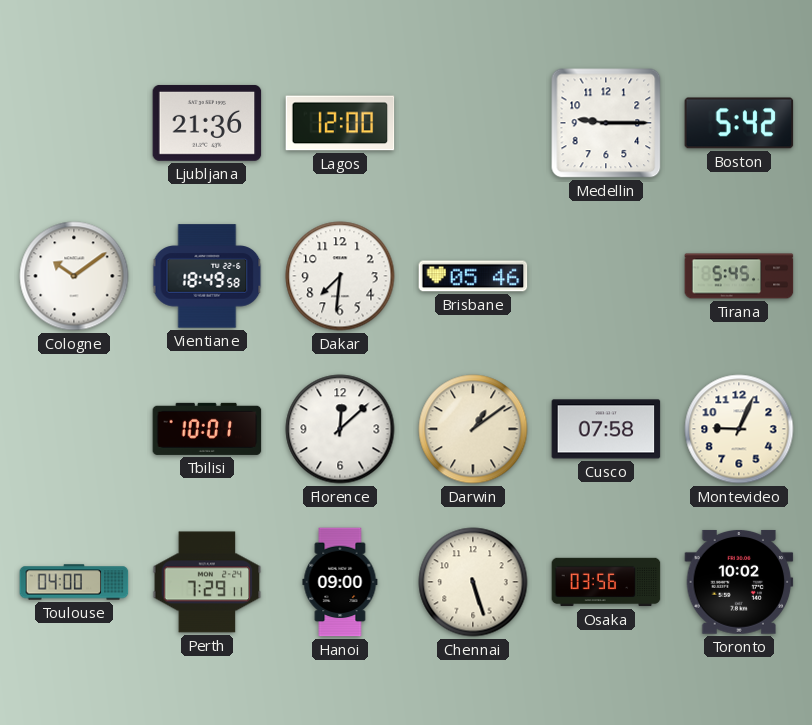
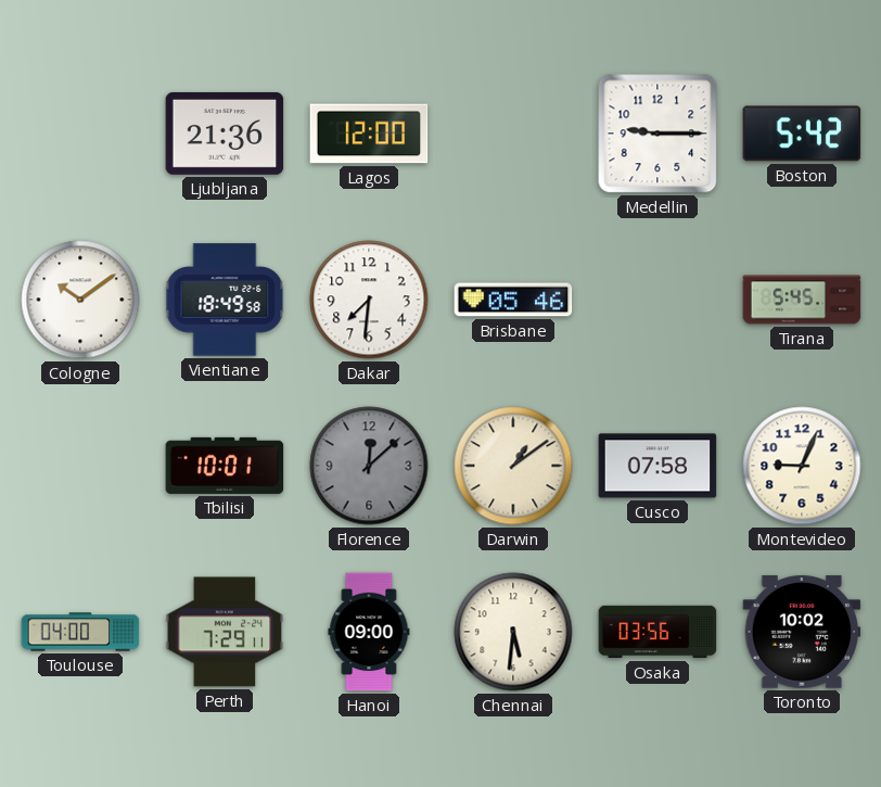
Florence dial: white -> grey
Chennai: 5:27 -> 5:31
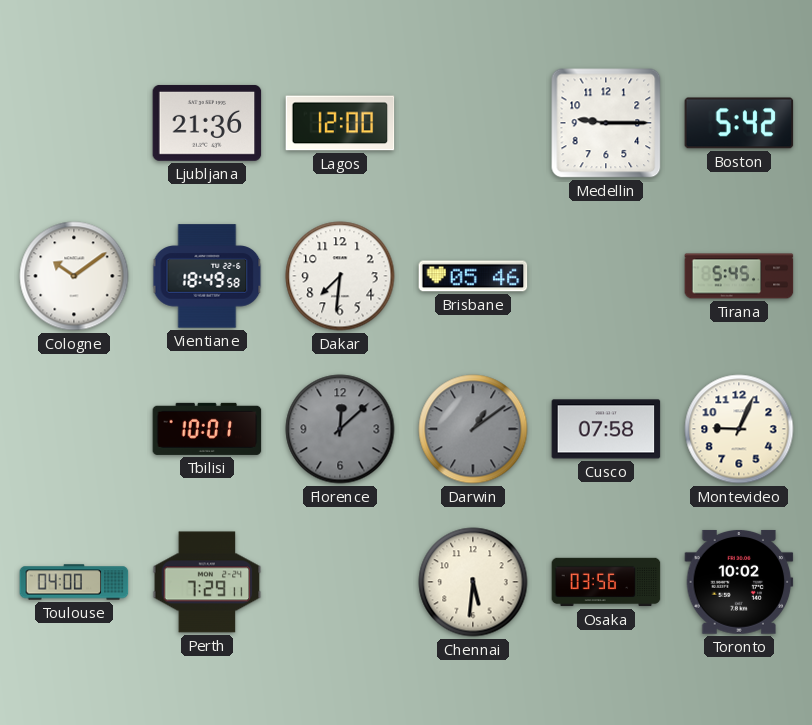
Darwin dial: cream -> grey
Hanoi: 09:00 -> none
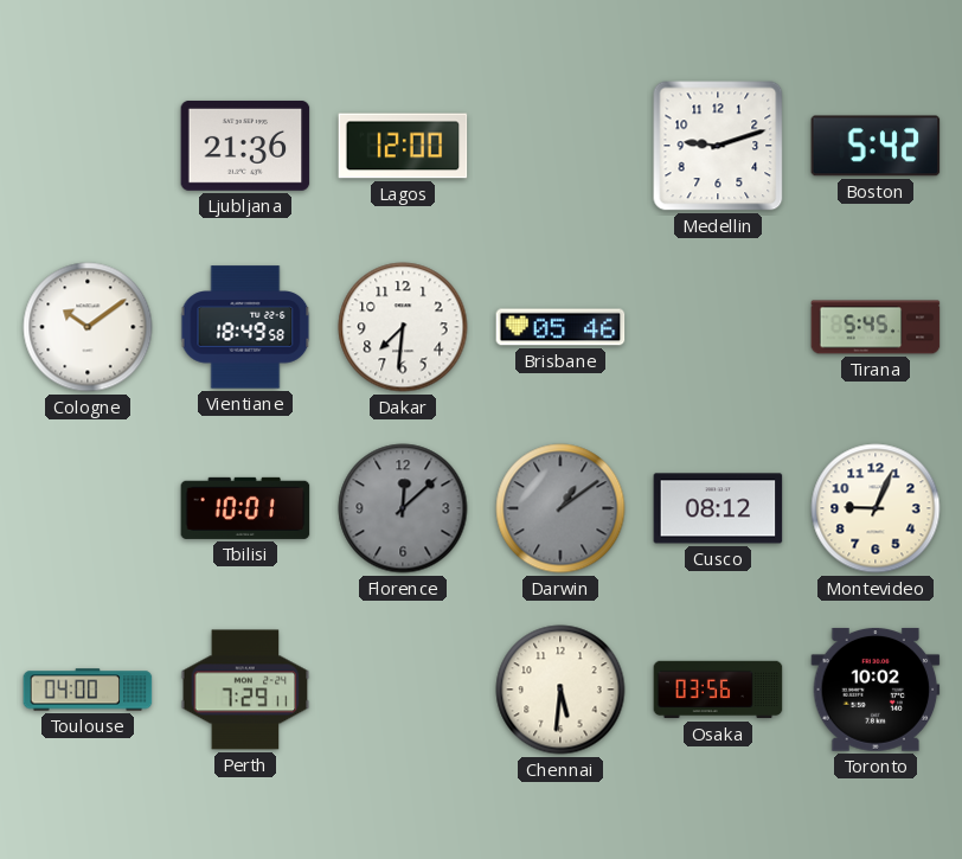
Medellin: 9:15 -> 9:12
Cusco: 07:58 -> 08:12
